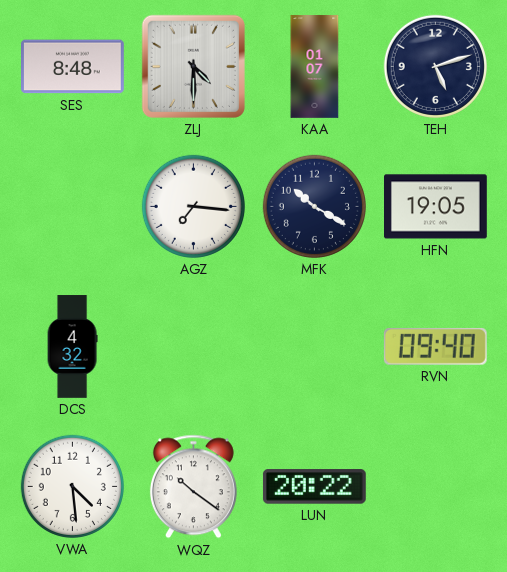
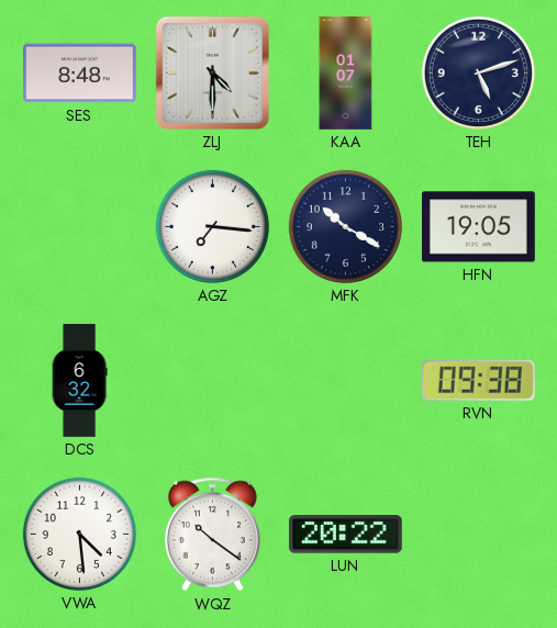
DCS: 4:32 -> 6:32
RVN: 09:40 -> 09:38
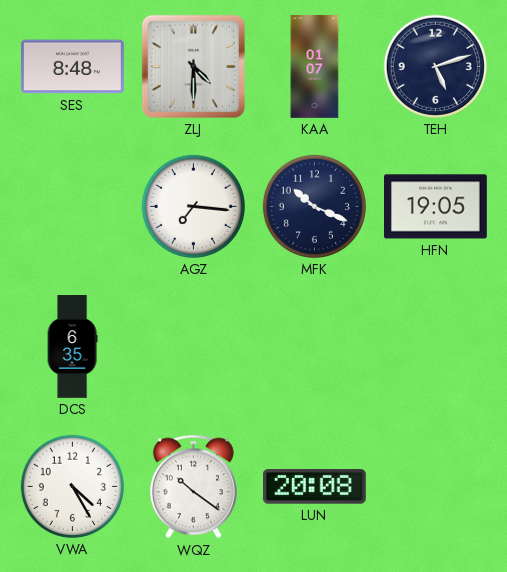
MFK: 10:20 -> 10:19
DCS: 6:32 -> 6:35
RVN: 09:38 -> none
VWA: 4:29 -> 4:25
LUN: 20:22 -> 20:08
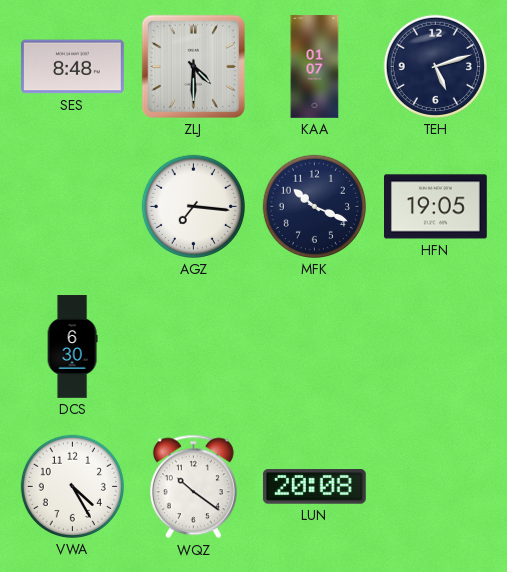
DCS: 6:35 -> 6:30
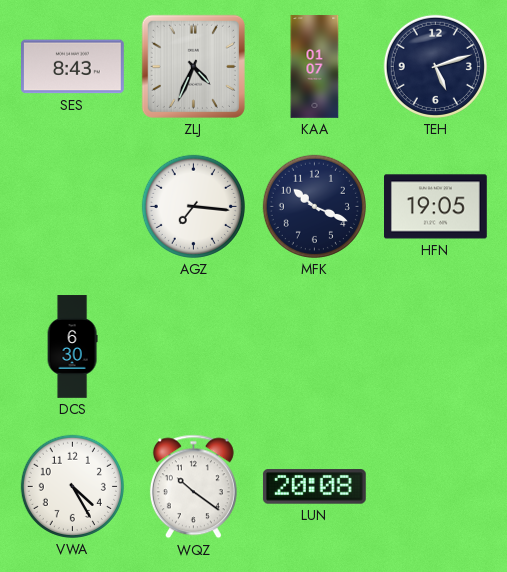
SES: 8:48 -> 8:43
ZLJ: 4:30 -> 4:34
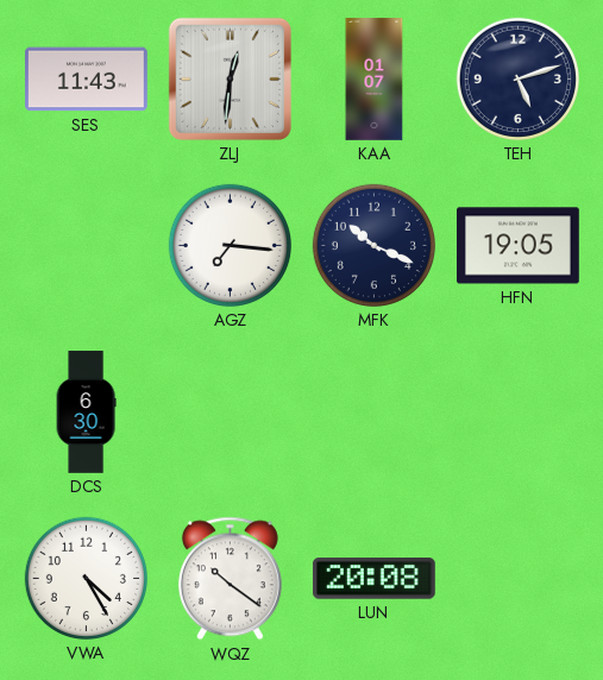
SES: 8:43 -> 11:43
ZLJ: 4:34 -> 12:31
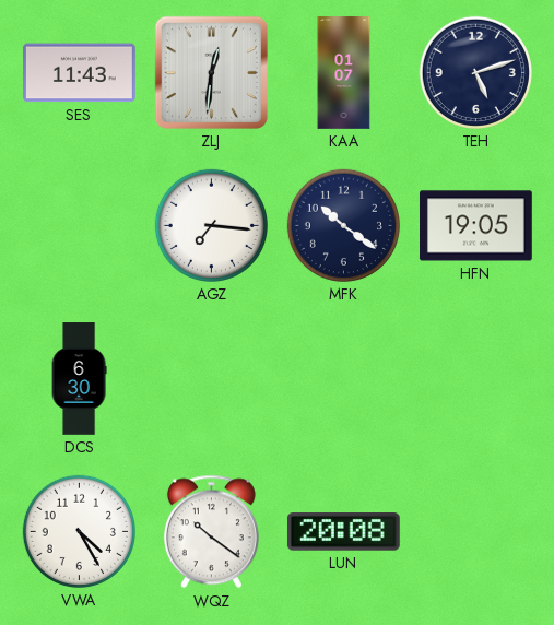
MFK: 10:19 -> 10:21
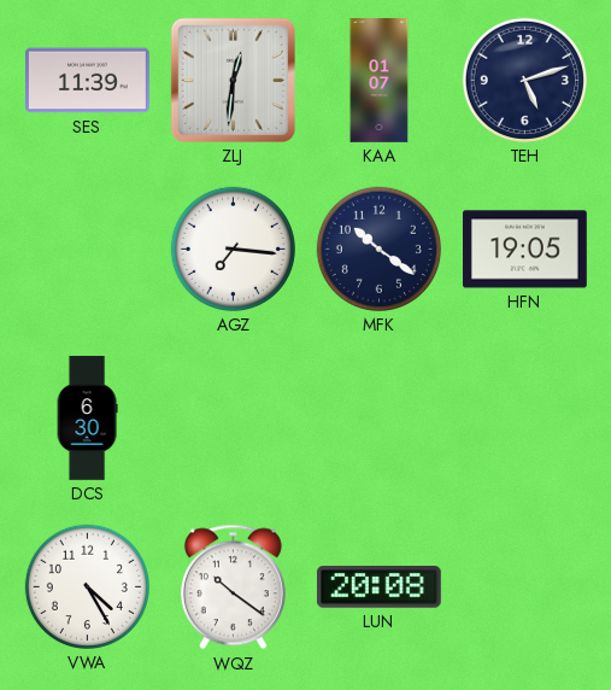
SES: 11:43 -> 11:39
